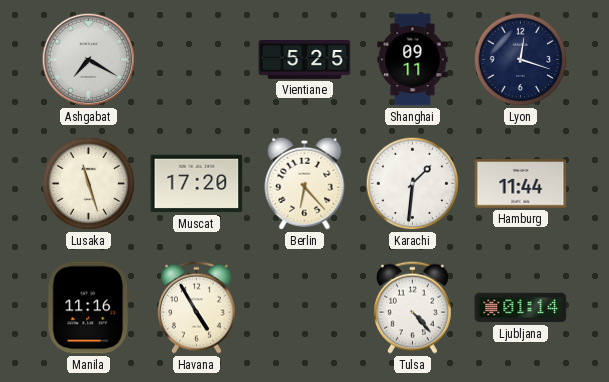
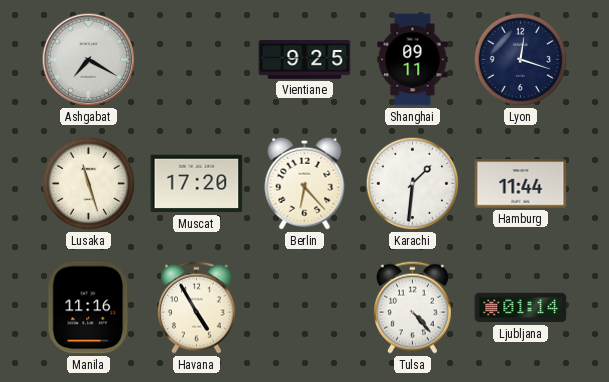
Vientiane: 5:25 -> 9:25
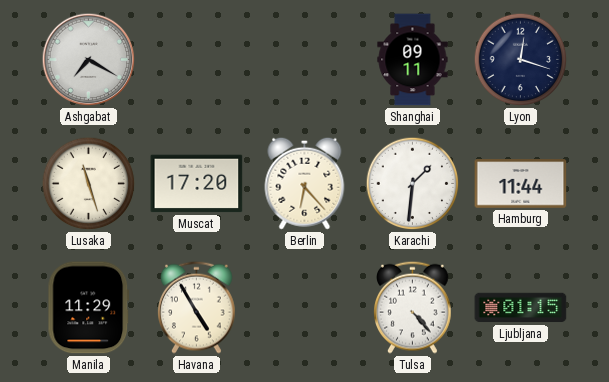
Vientiane: 9:25 -> none
Manila: 11:16 -> 11:29
Ljubljana: 01:14 -> 01:15
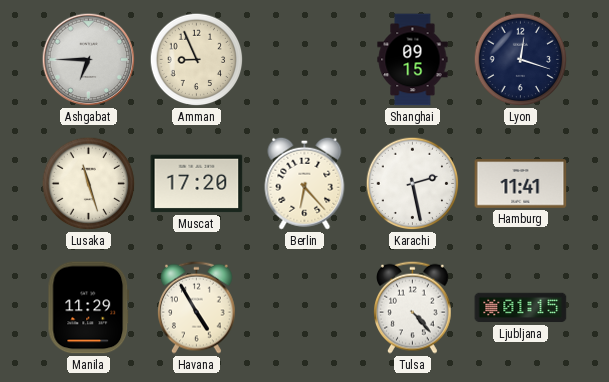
Ashgabat: 7:20 -> 6:45
Amman: none -> 8:56
Shanghai: 09:11 -> 09:15
Karachi: 1:31 -> 2:28
Hamburg: 11:44 -> 11:41
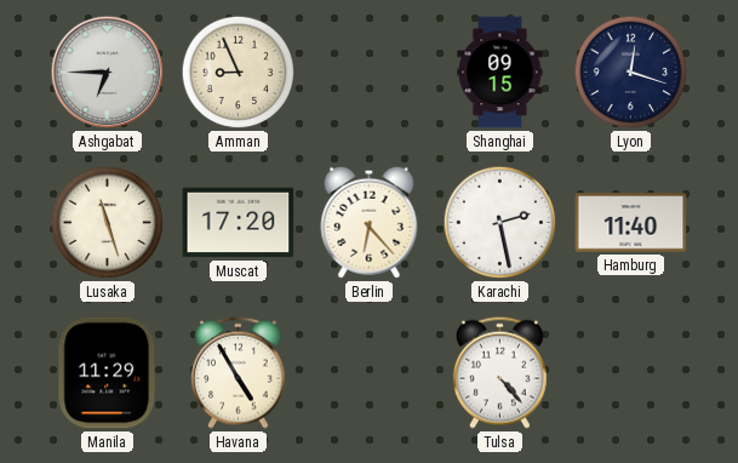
Hamburg: 11:41 -> 11:40
Ljubljana: 01:15 -> none
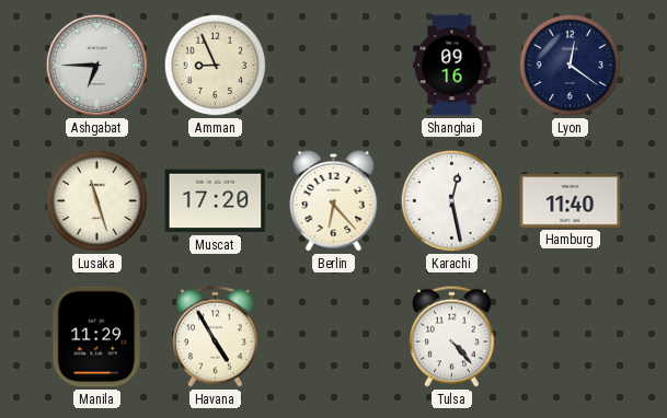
Shanghai: 09:15 -> 09:16
Lyon: 12:18 -> 12:21
Karachi: 2:28 -> 12:28
